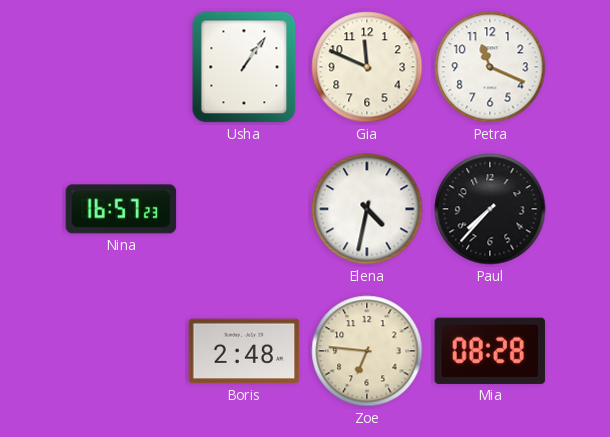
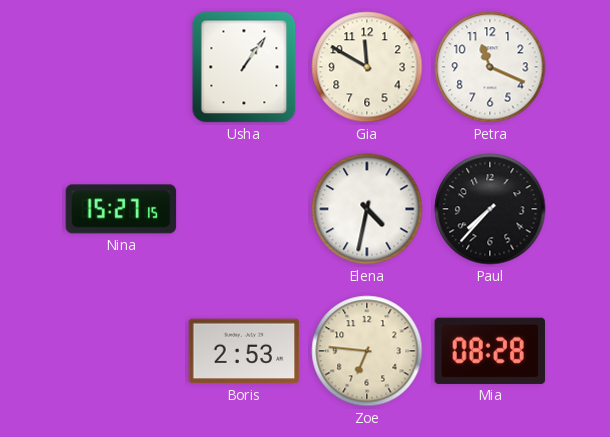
Gia: 11:49 -> 11:50
Nina: 16:57 -> 15:27
Boris: 2:48 -> 2:53
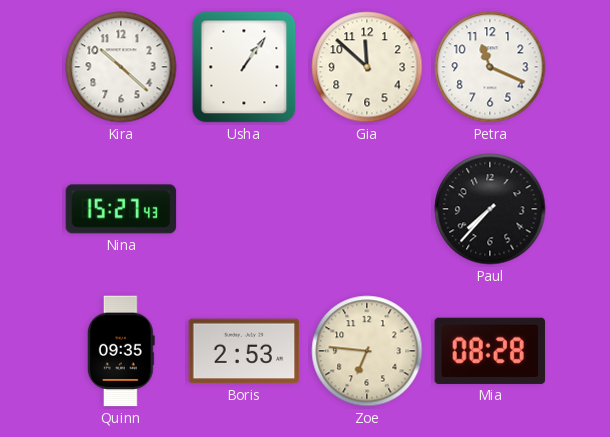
Kira: none -> 10:22
Gia: 11:50 -> 11:52
Nina: 15:27:15 -> 15:27:43
Elena: 4:32 -> none
Quinn: none -> 09:35
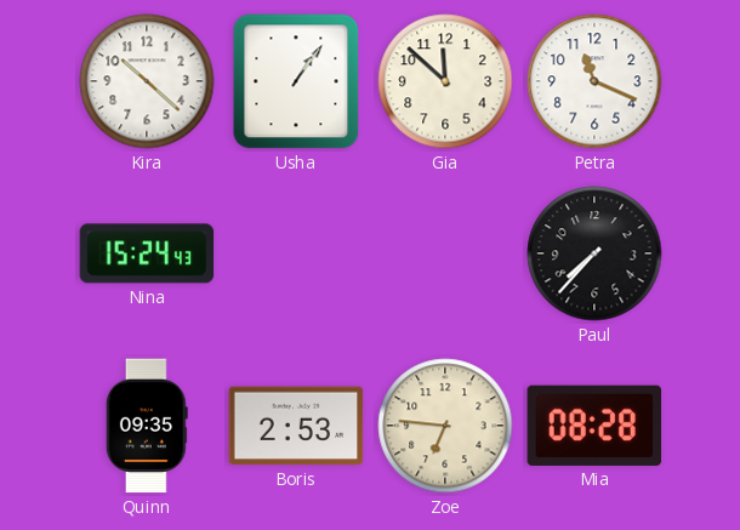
Nina: 15:27 -> 15:24
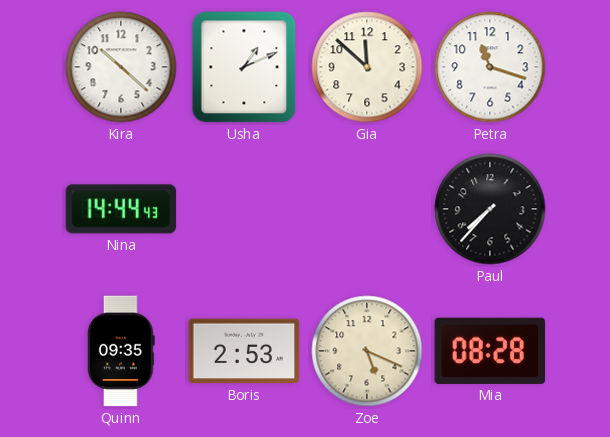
Usha: 1:06 -> 1:11
Petra: 11:19 -> 11:18
Nina: 15:24 -> 14:44
Zoe: 6:46 -> 5:19
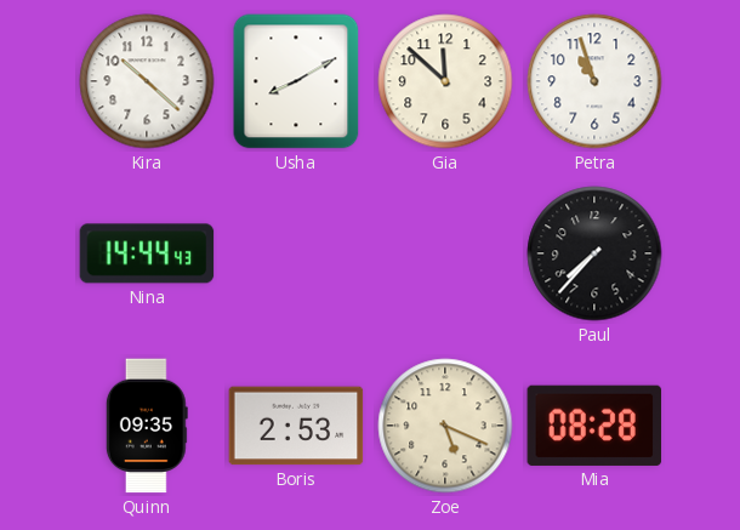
Usha: 1:11 -> 8:10
Petra: 11:18 -> 10:57
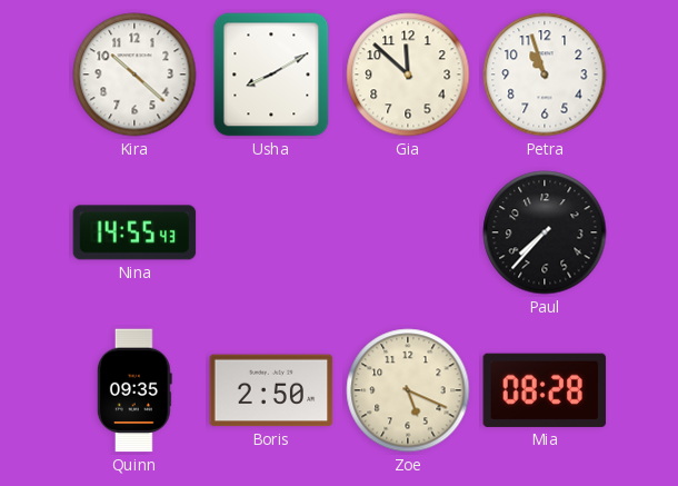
Nina: 14:44 -> 14:55
Boris: 2:53 -> 2:50
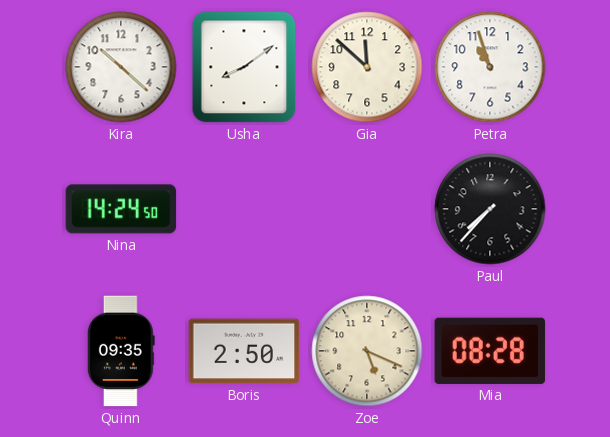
Usha: 8:10 -> 8:09
Nina: 14:55 -> 14:24
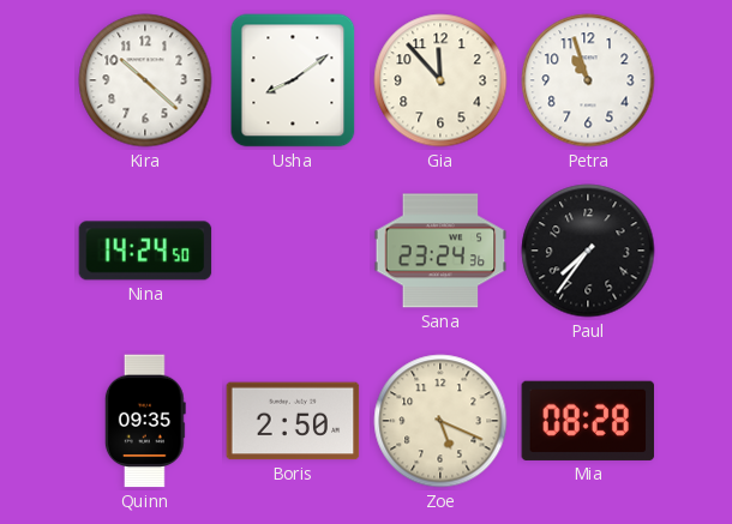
Gia: 11:52 -> 11:53
Sana: none -> 23:24
Paul: 7:37 -> 7:36
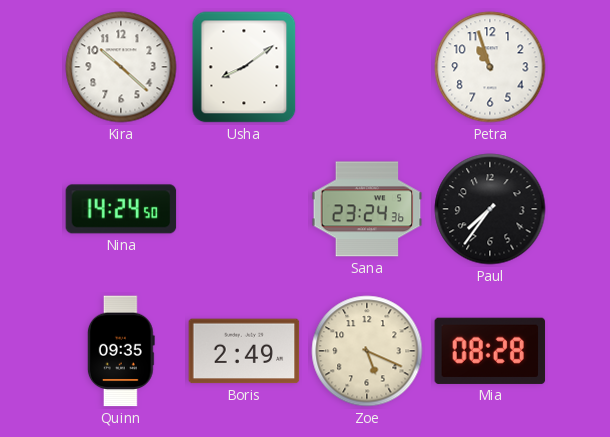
Gia: 11:53 -> none
Boris: 2:50 -> 2:49
